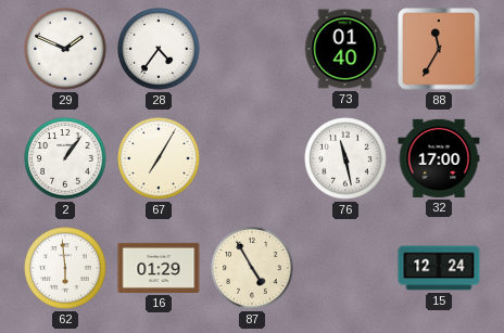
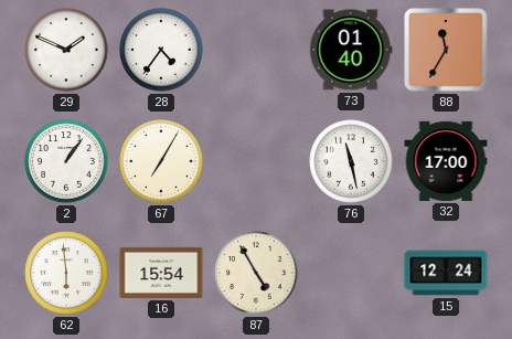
16: 01:29 -> 15:54
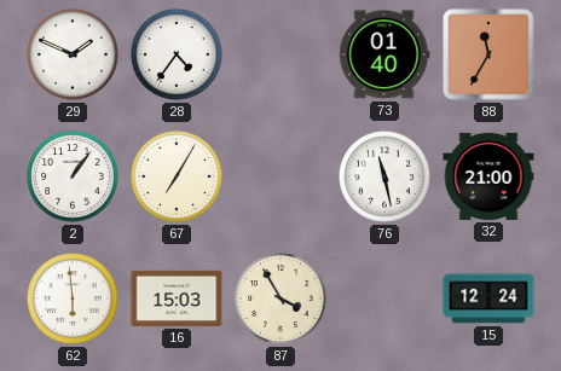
32: 17:00 -> 21:00
16: 15:54 -> 15:03
87: 4:55 -> 3:55
